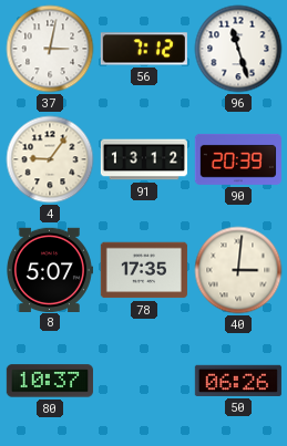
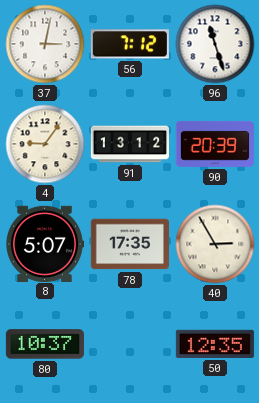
40: 3:01 -> 2:55
50: 06:26 -> 12:35
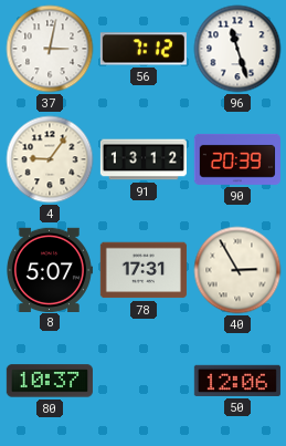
78: 17:35 -> 17:31
50: 12:35 -> 12:06
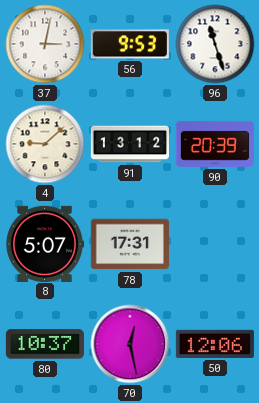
56: 7:12 -> 9:53
4: 9:06 -> 9:08
40: 2:55 -> none
70: none -> 12:28
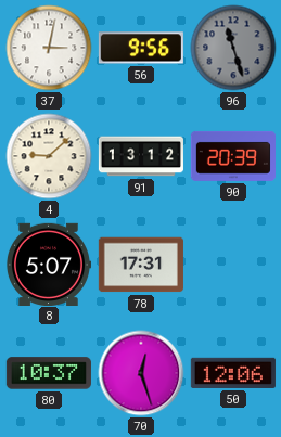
56: 9:53 -> 9:56
96 dial: white -> grey
70: 12:28 -> 12:27
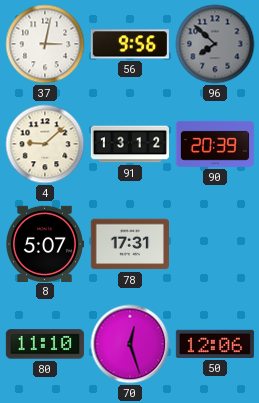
96: 11:27 -> 7:52
80: 10:37 -> 11:10
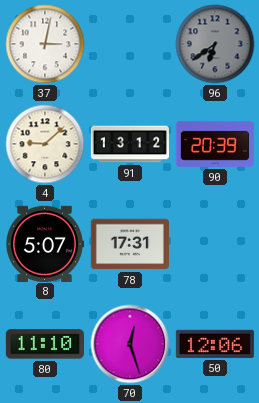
56: 9:56 -> none
96: 7:52 -> 6:39
